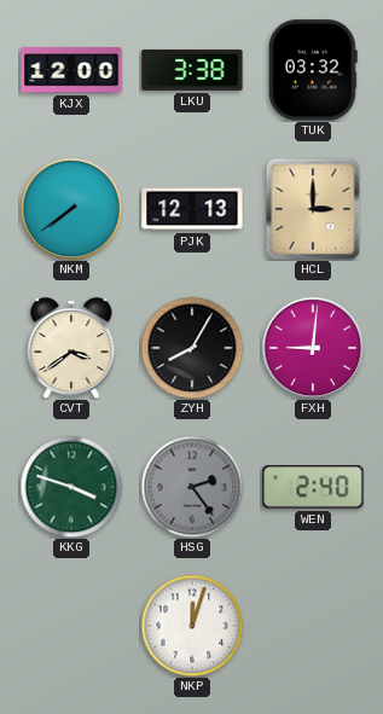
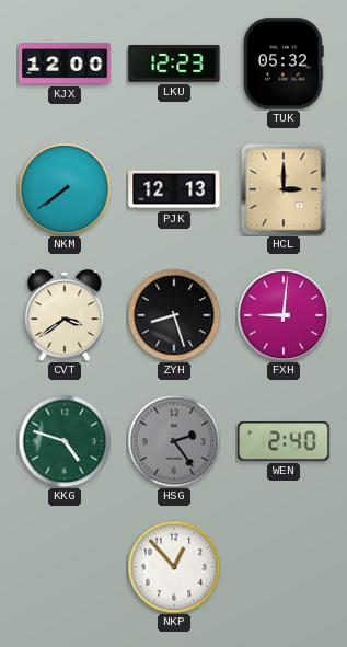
LKU: 3:38 -> 12:23
TUK: 03:32 -> 05:32
ZYH: 8:05 -> 8:27
KKG: 3:48 -> 4:48
NKP: 12:03 -> 12:53
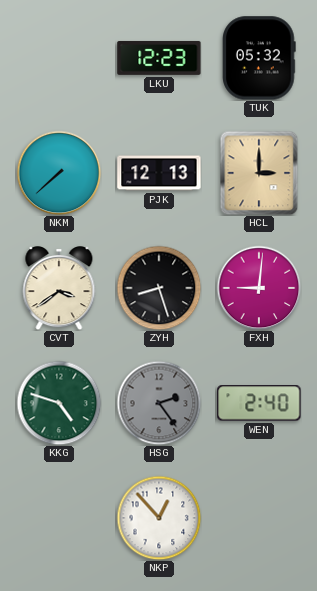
KJX: 12:00 -> none
NKM: 7:39 -> 7:38
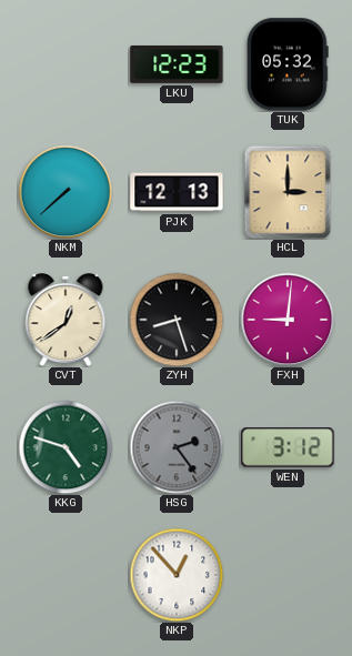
CVT: 3:39 -> 12:39
WEN: 2:40 -> 3:12
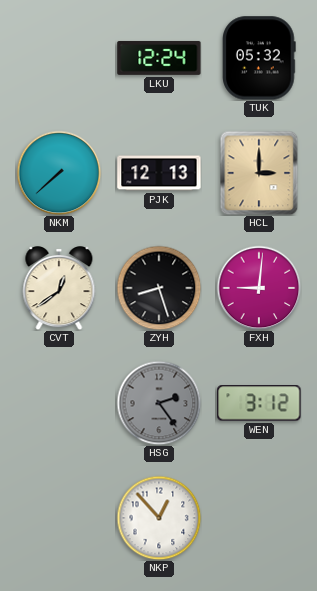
LKU: 12:23 -> 12:24
KKG: 4:48 -> none
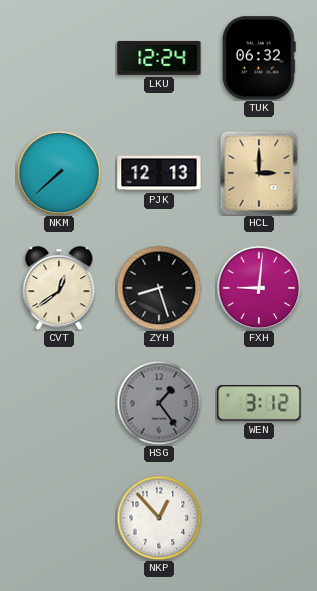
TUK: 05:32 -> 06:32
HSG: 2:24 -> 1:24
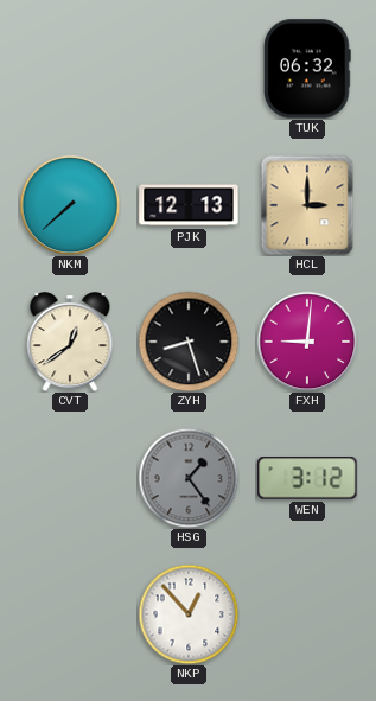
LKU: 12:24 -> none
